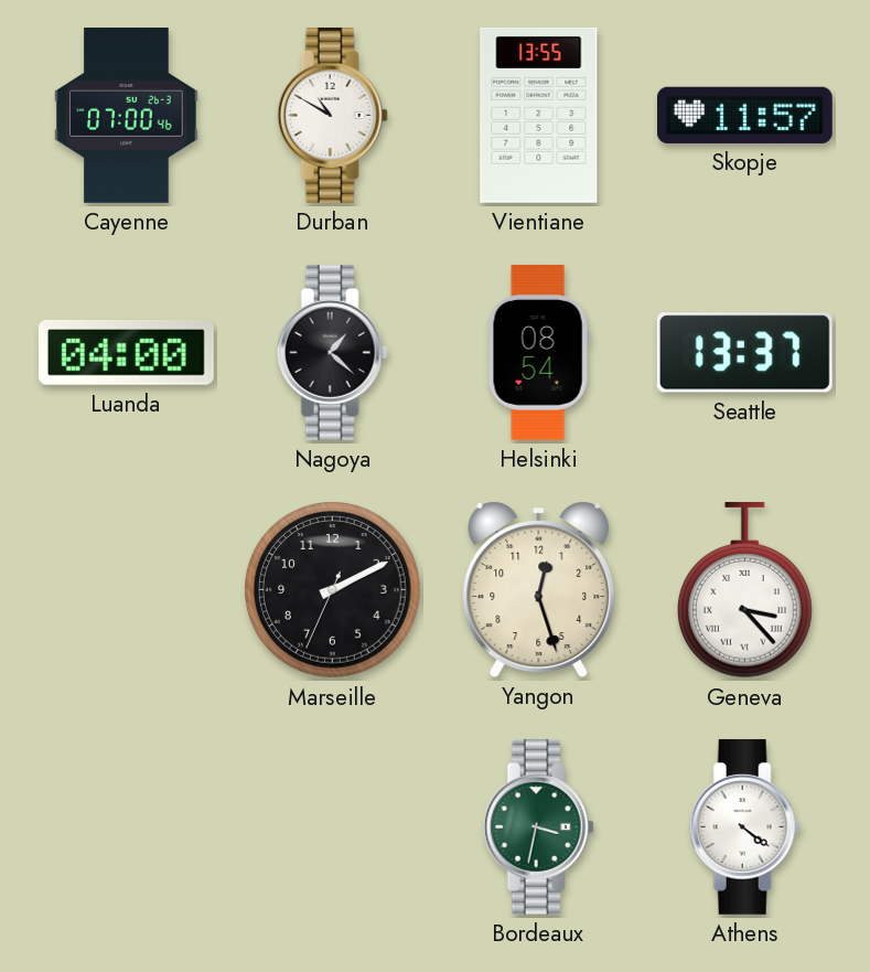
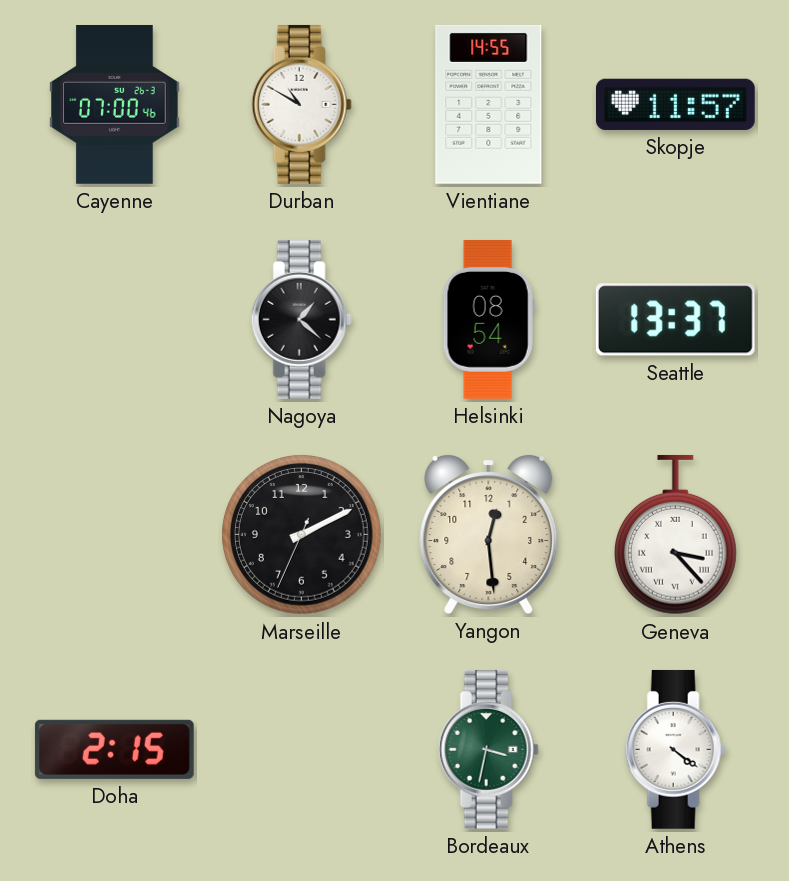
Vientiane: 13:55 -> 14:55
Luanda: 04:00 -> none
Yangon: 12:27 -> 12:29
Doha: none -> 2:15
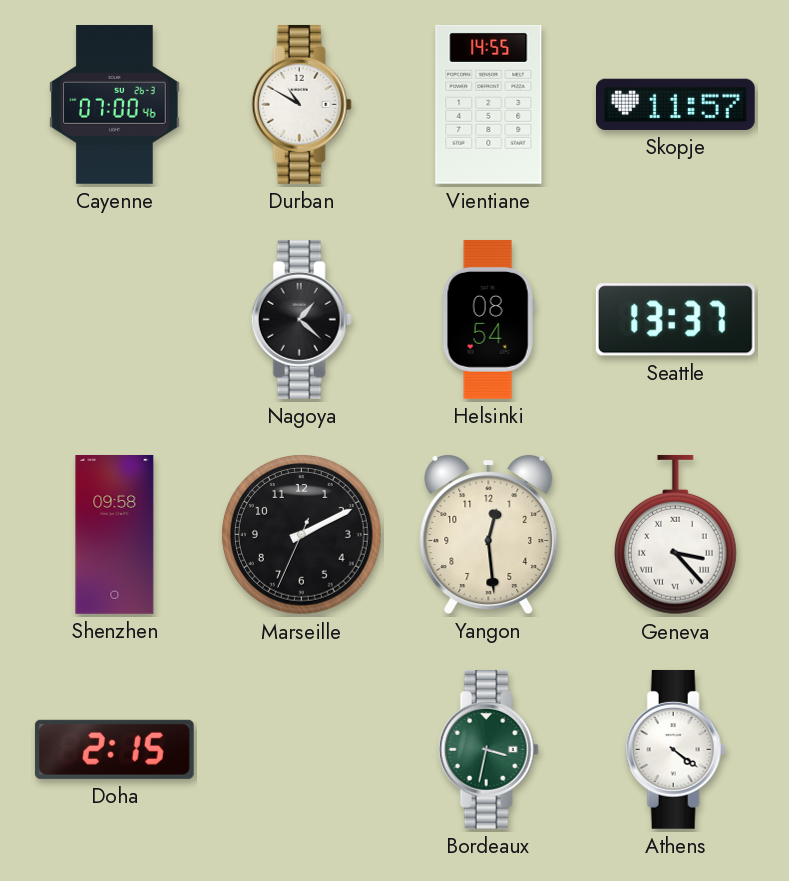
Shenzhen: none -> 09:58
